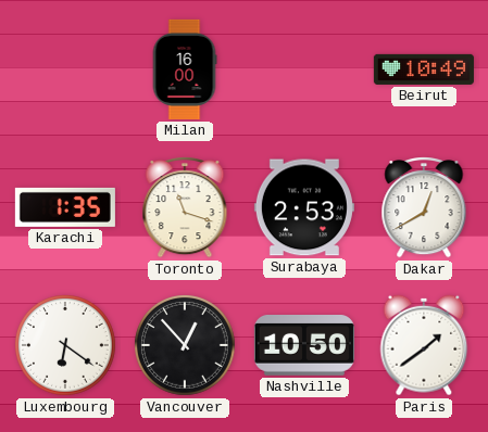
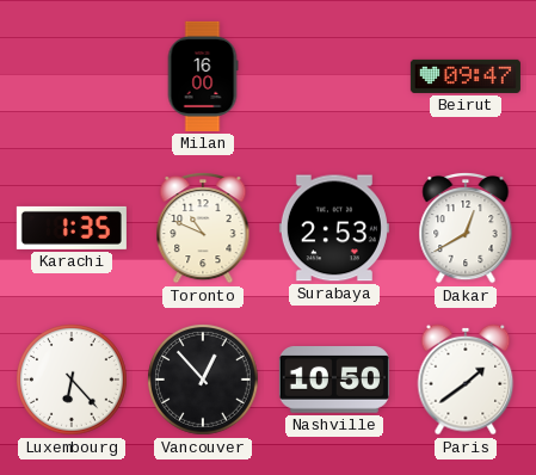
Beirut: 10:49 -> 09:47
Toronto: 11:18 -> 10:49
Luxembourg: 6:21 -> 6:23
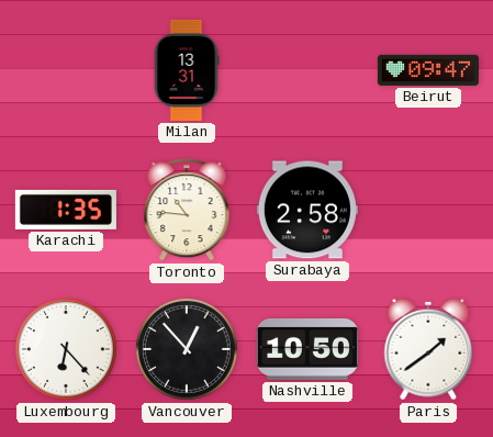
Milan: 16:00 -> 13:31
Toronto: 10:49 -> 10:46
Surabaya: 2:53 -> 2:58
Dakar: 12:40 -> none
